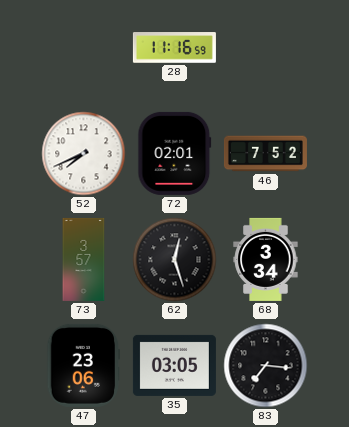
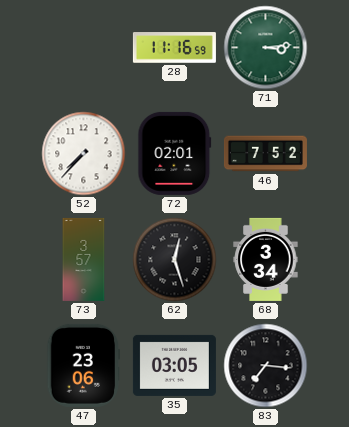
71: none -> 3:14
52: 7:41 -> 7:37
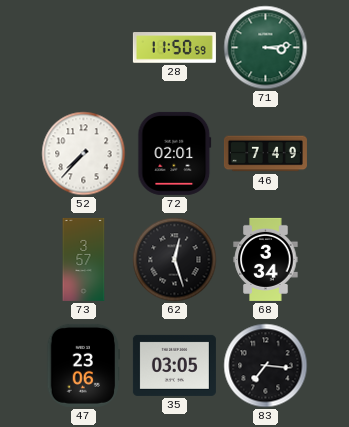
28: 11:16 -> 11:50
46: 7:52 -> 7:49
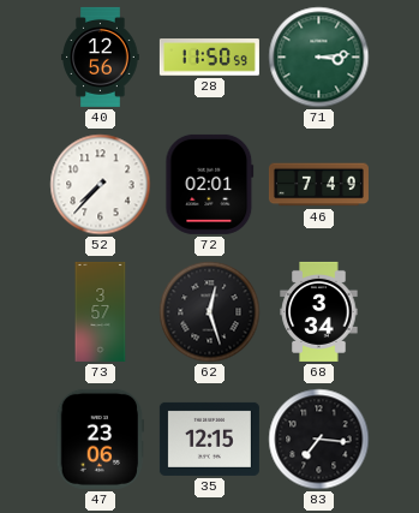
40: none -> 12:56
35: 03:05 -> 12:15
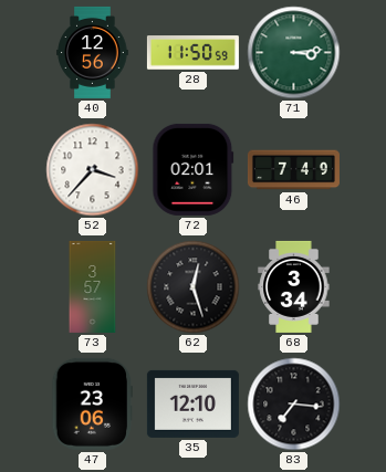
52: 7:37 -> 3:37
35: 12:15 -> 12:10
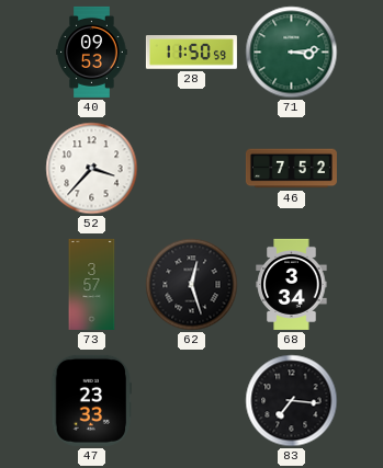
40: 12:56 -> 09:53
72: 02:01 -> none
46: 7:49 -> 7:52
47: 23:06 -> 23:33
35: 12:10 -> none
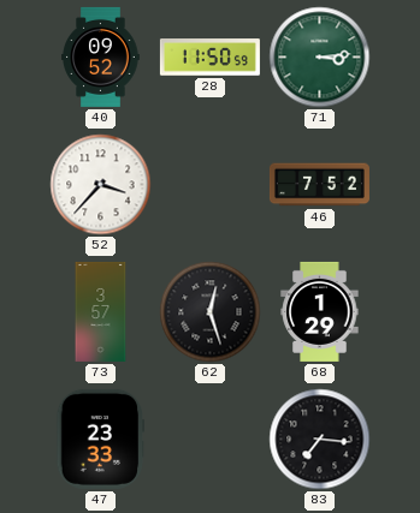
40: 09:53 -> 09:52
68: 3:34 -> 1:29
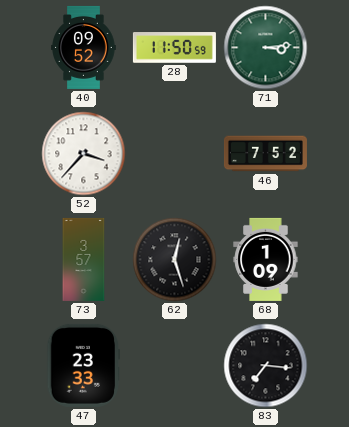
68: 1:29 -> 1:09
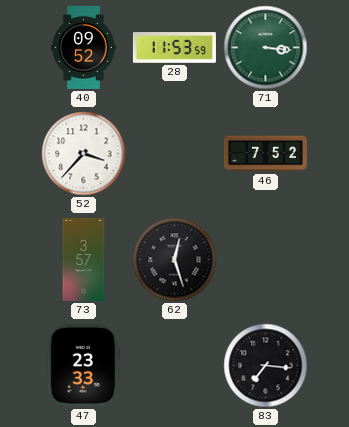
28: 11:50 -> 11:53
71: 3:14 -> 3:16
68: 1:09 -> none
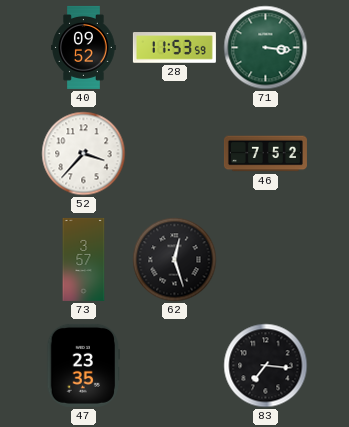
47: 23:33 -> 23:35
